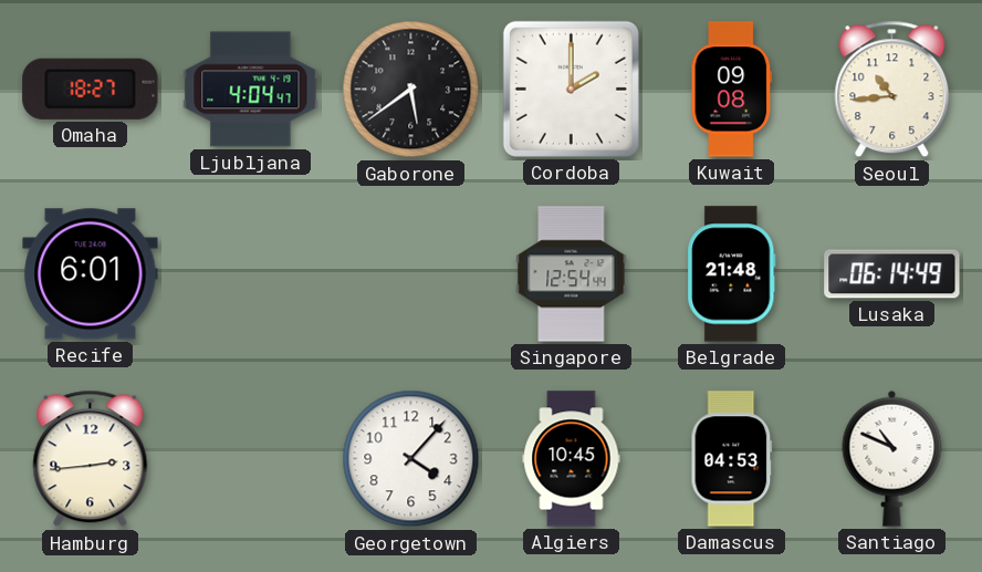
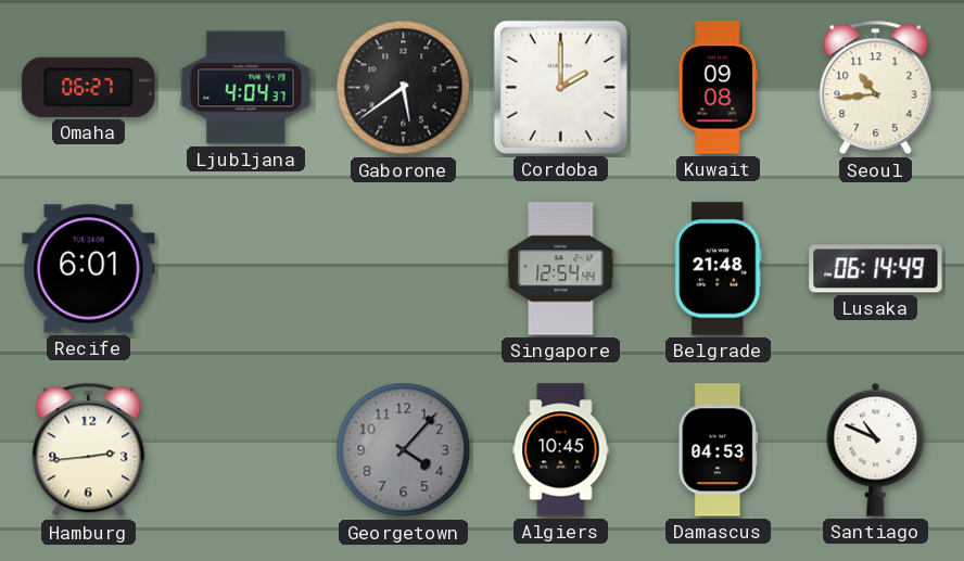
Omaha: 18:27 -> 06:27
Ljubljana: 4:04:47 -> 4:04:37
Georgetown dial: white -> grey
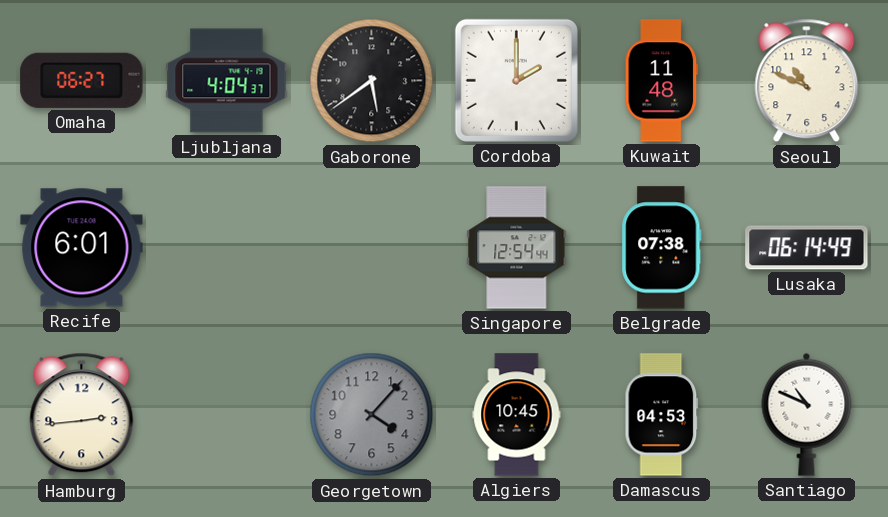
Kuwait: 09:08 -> 11:48
Seoul: 10:44 -> 10:49
Belgrade: 21:48 -> 07:38
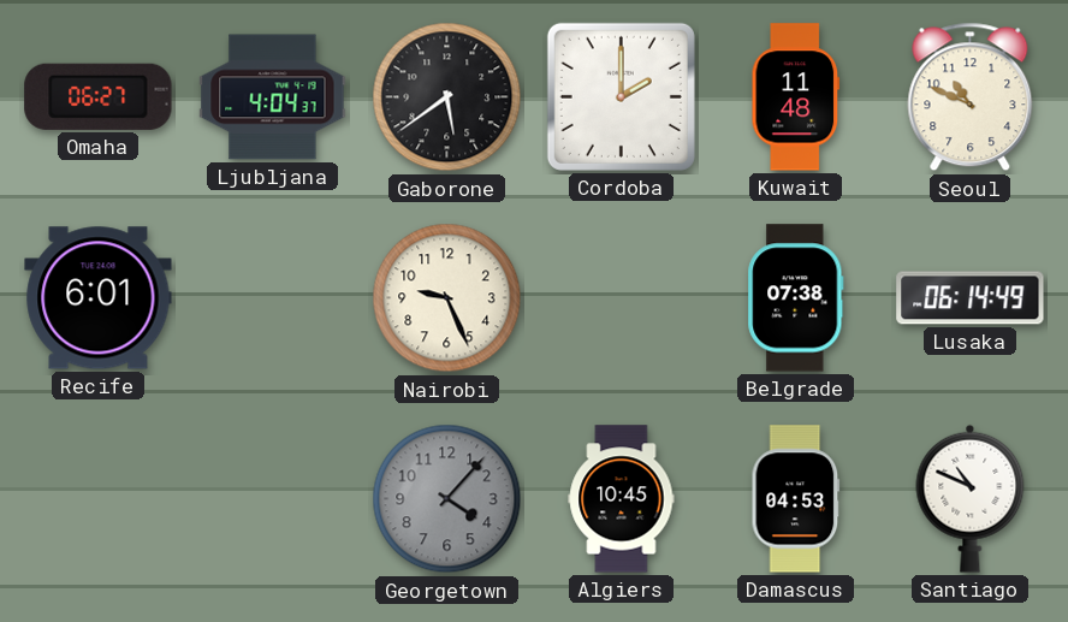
Nairobi: none -> 9:26
Singapore: 12:54 -> none
Hamburg: 2:44 -> none
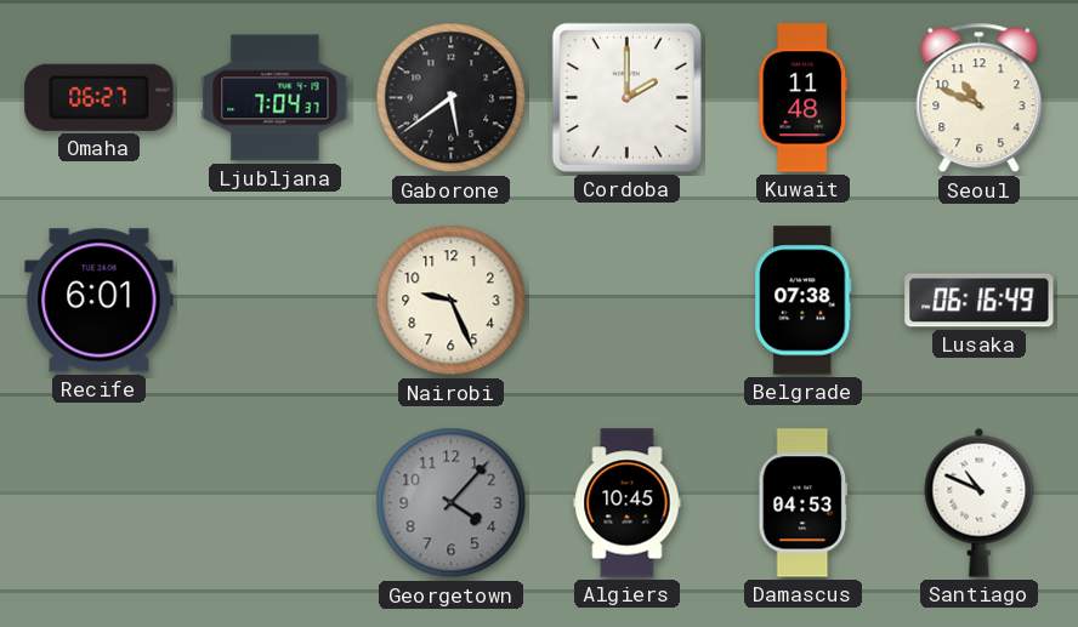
Ljubljana: 4:04 -> 7:04
Lusaka: 06:14 -> 06:16
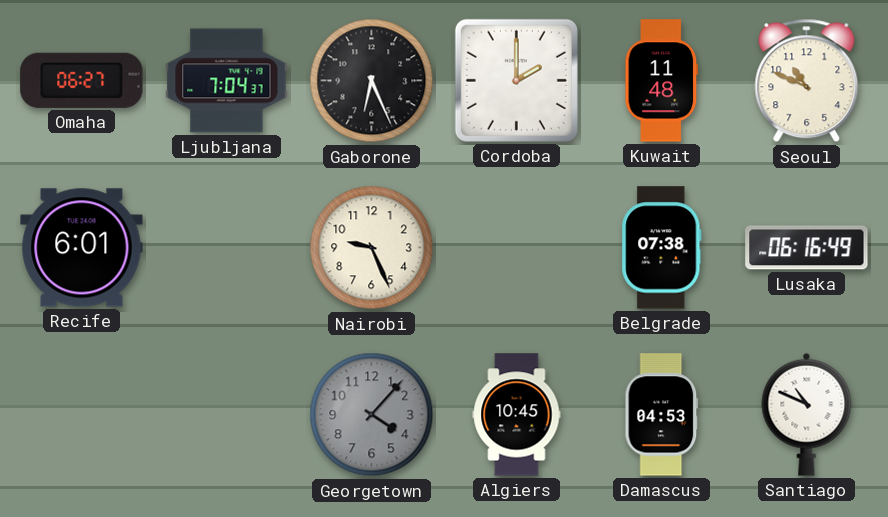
Gaborone: 5:39 -> 6:26
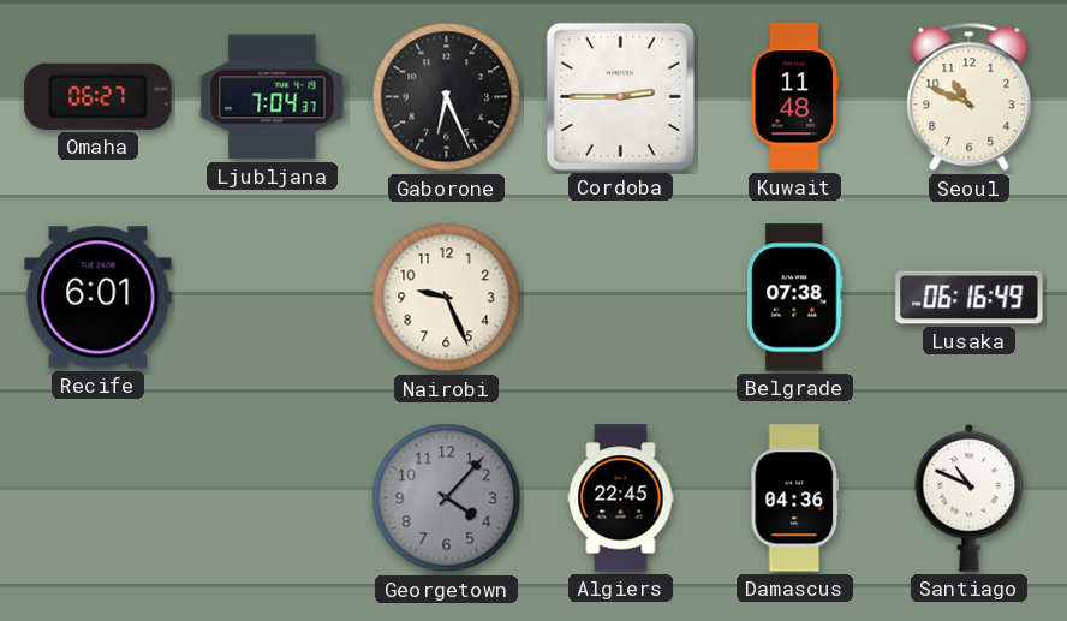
Cordoba: 2:00 -> 2:45
Algiers: 10:45 -> 22:45
Damascus: 04:53 -> 04:36
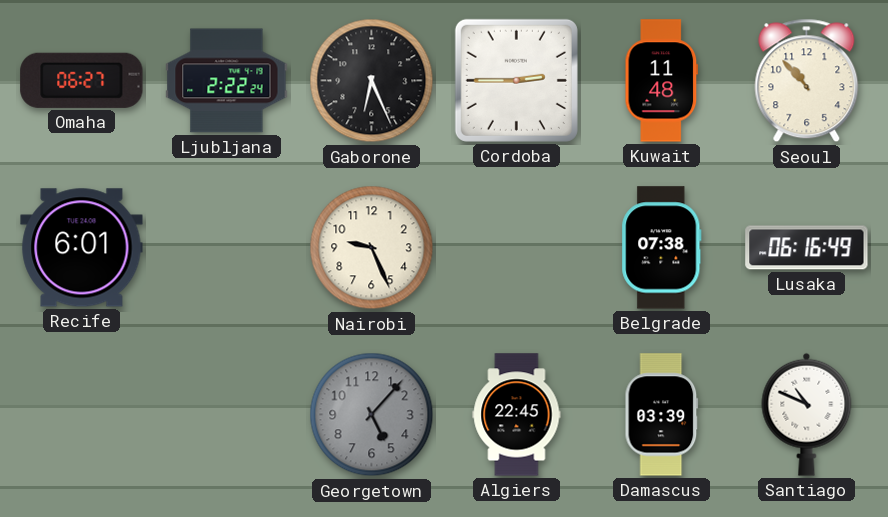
Ljubljana: 7:04 -> 2:22
Seoul: 10:49 -> 10:53
Georgetown: 4:07 -> 5:07
Damascus: 04:36 -> 03:39
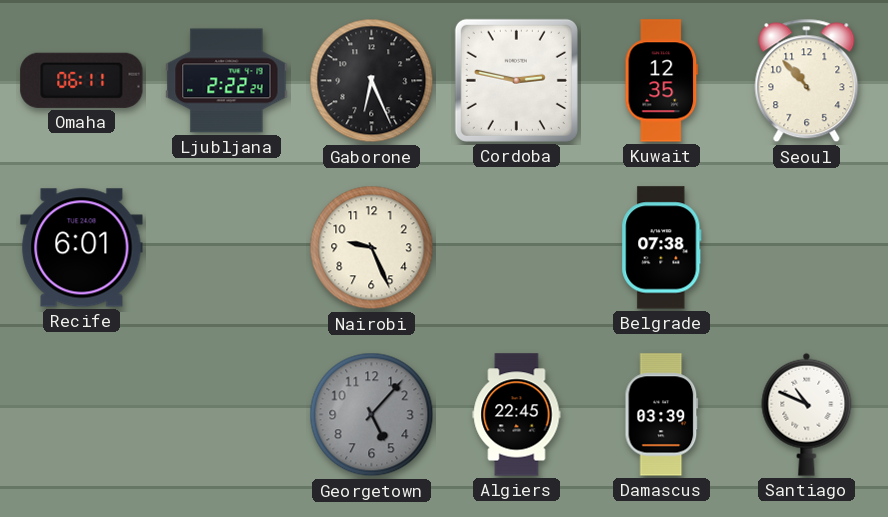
Omaha: 06:27 -> 06:11
Cordoba: 2:45 -> 2:47
Kuwait: 11:48 -> 12:35
Lusaka: 06:16 -> none
